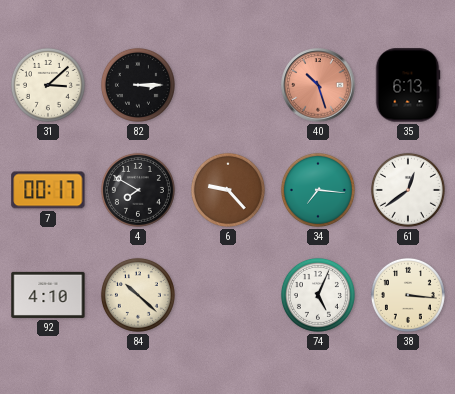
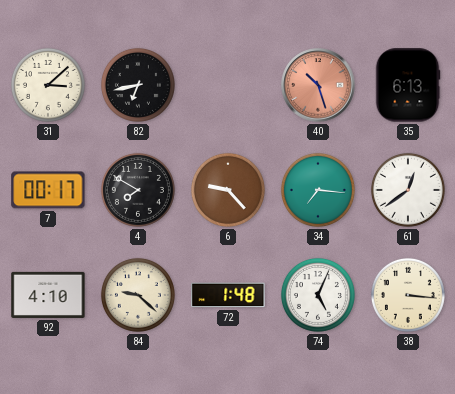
82: 3:15 -> 6:43
84: 10:22 -> 9:22
72: none -> 1:48
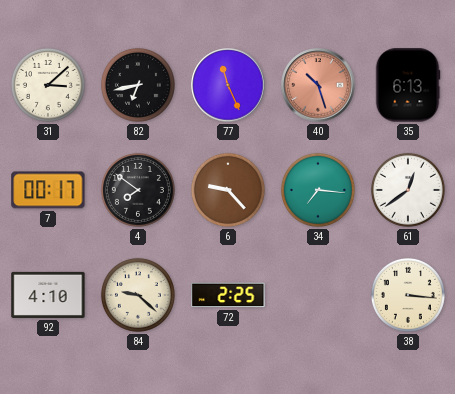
77: none -> 11:26
4: 7:50 -> 7:51
72: 1:48 -> 2:25
74: 5:04 -> none
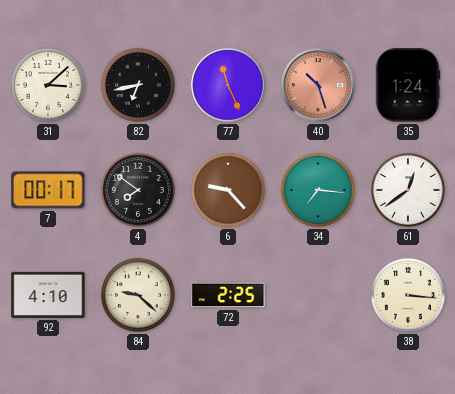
35: 6:13 -> 1:24
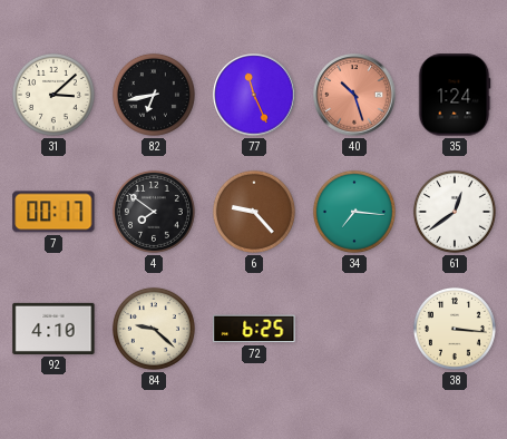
72: 2:25 -> 6:25
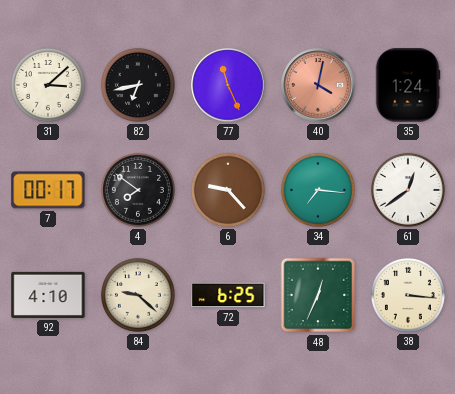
40: 10:27 -> 4:02
48: none -> 12:34
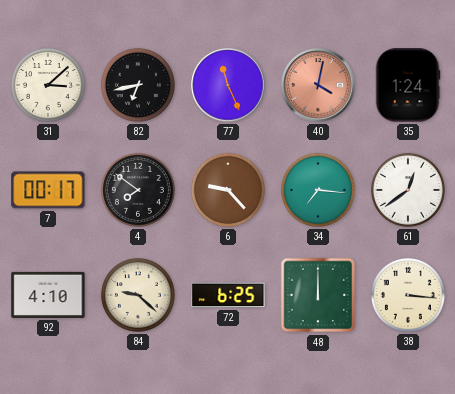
48: 12:34 -> 12:00
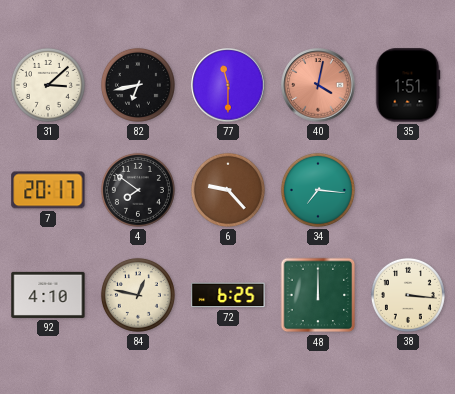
77: 11:26 -> 11:30
35: 1:24 -> 1:51
7: 00:17 -> 20:17
61: 12:39 -> none
84: 9:22 -> 12:47
